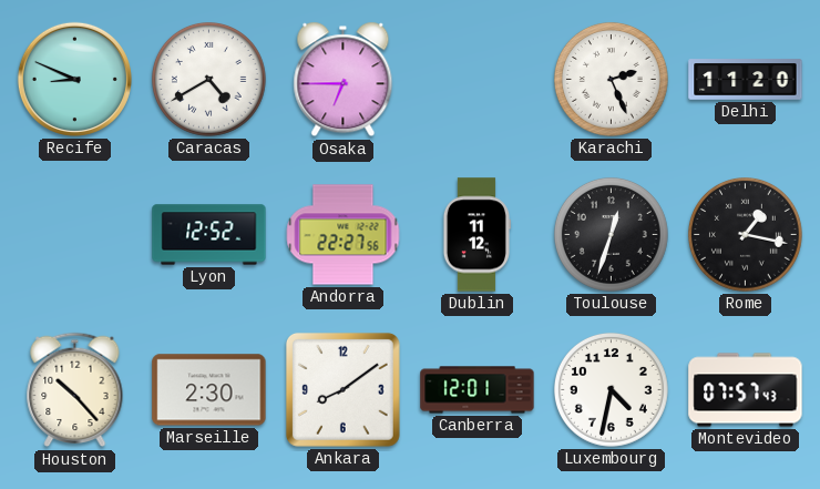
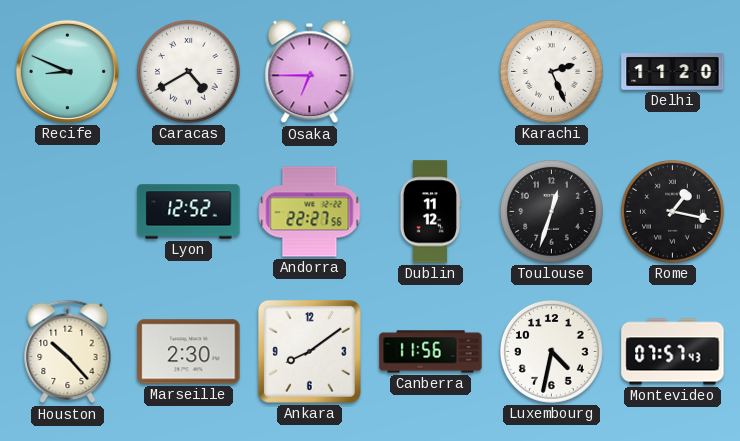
Canberra: 12:01 -> 11:56
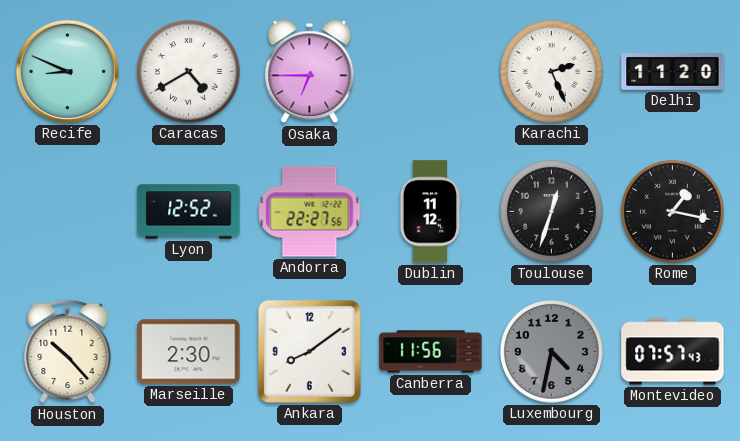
Luxembourg dial: white -> grey
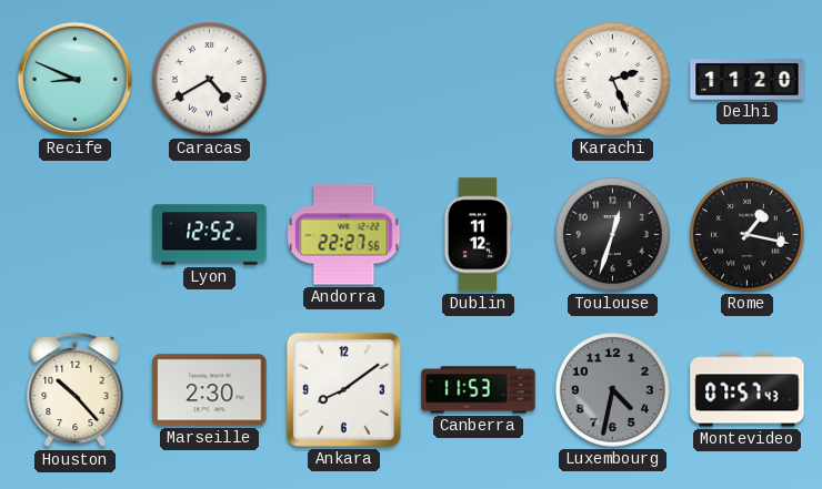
Osaka: 6:45 -> none
Canberra: 11:56 -> 11:53
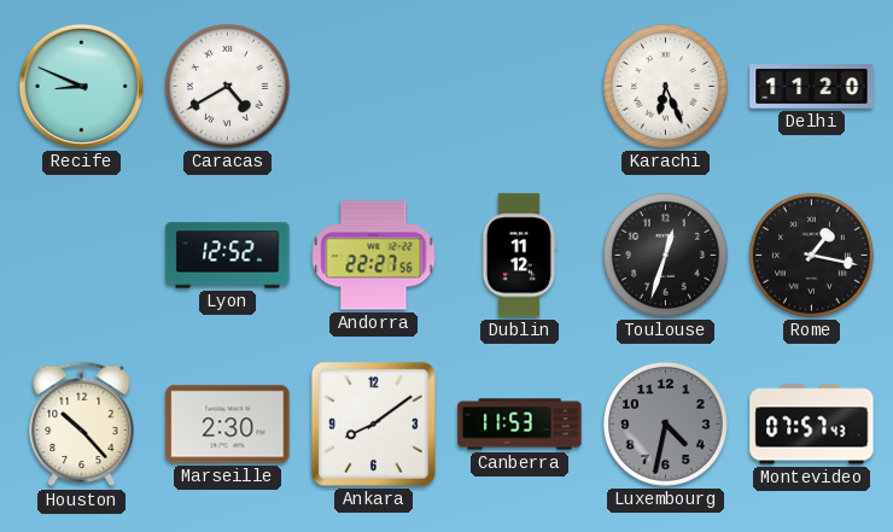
Karachi: 2:26 -> 6:26
